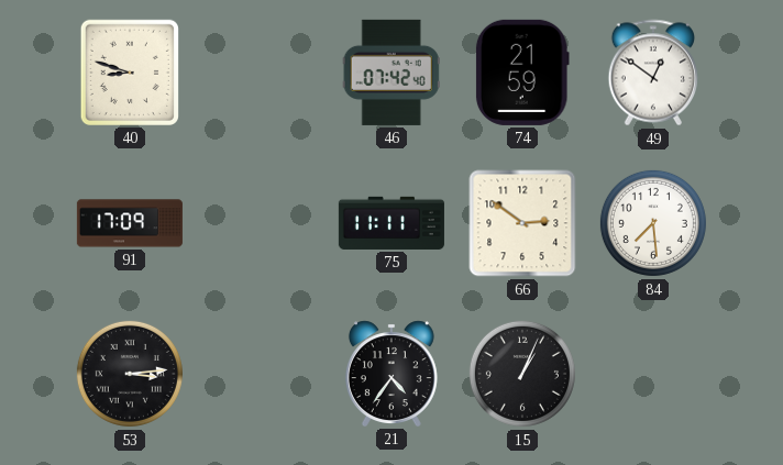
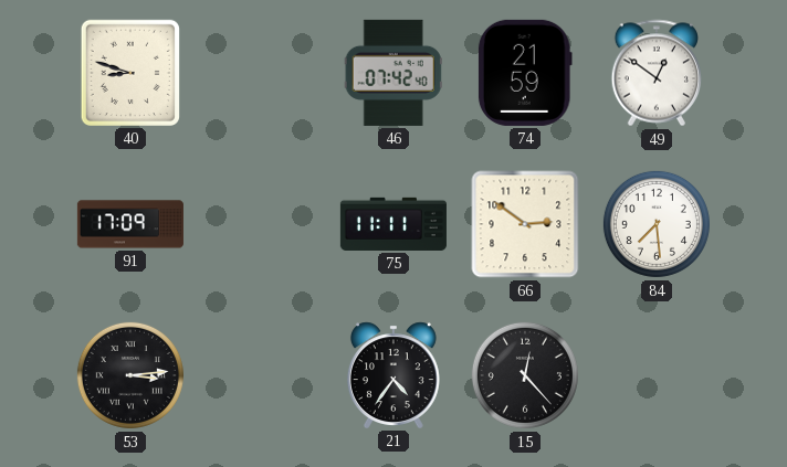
15: 1:04 -> 12:23
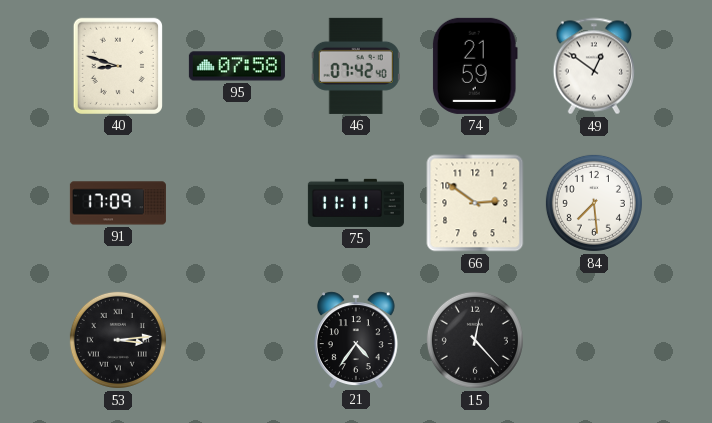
95: none -> 07:58
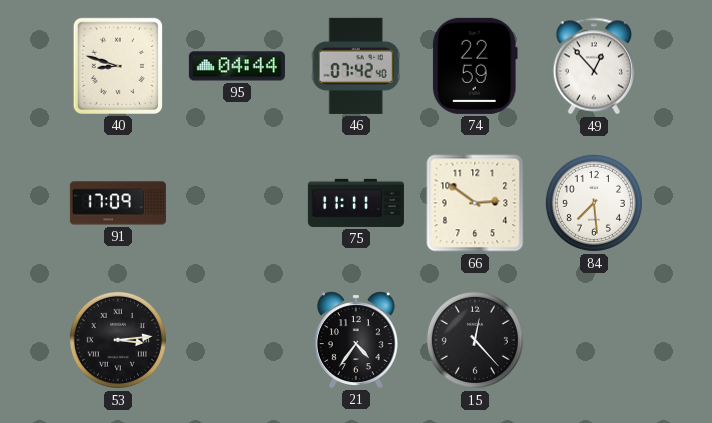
95: 07:58 -> 04:44
74: 21:59 -> 22:59
49: 12:51 -> 12:53
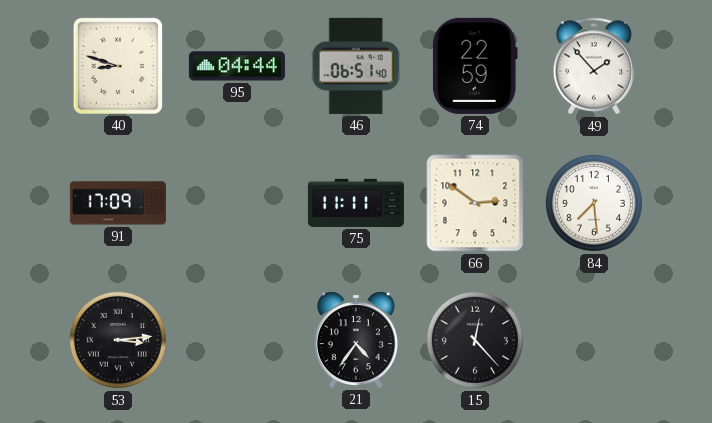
46: 07:42 -> 06:51
49: 12:53 -> 1:53
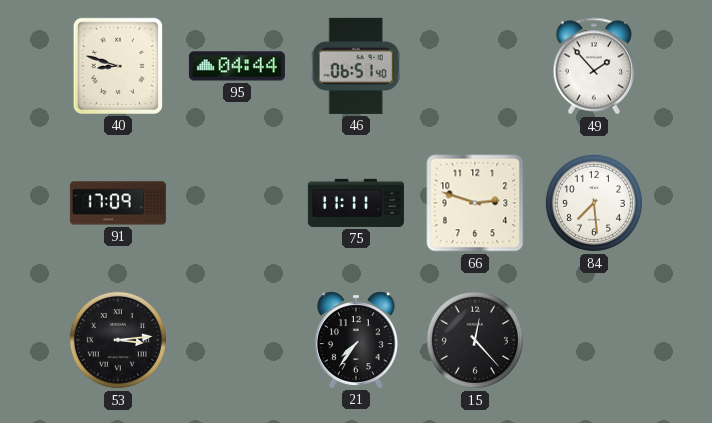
74: 22:59 -> none
66: 2:51 -> 2:48
21: 4:36 -> 7:36
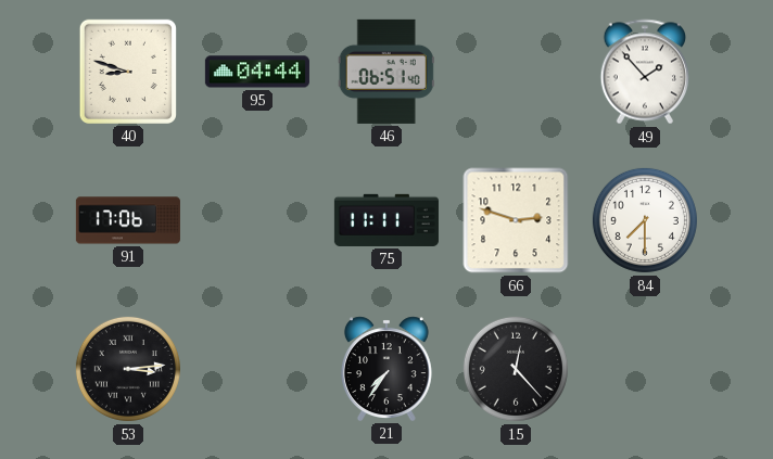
91: 17:09 -> 17:06
84: 7:29 -> 7:30
